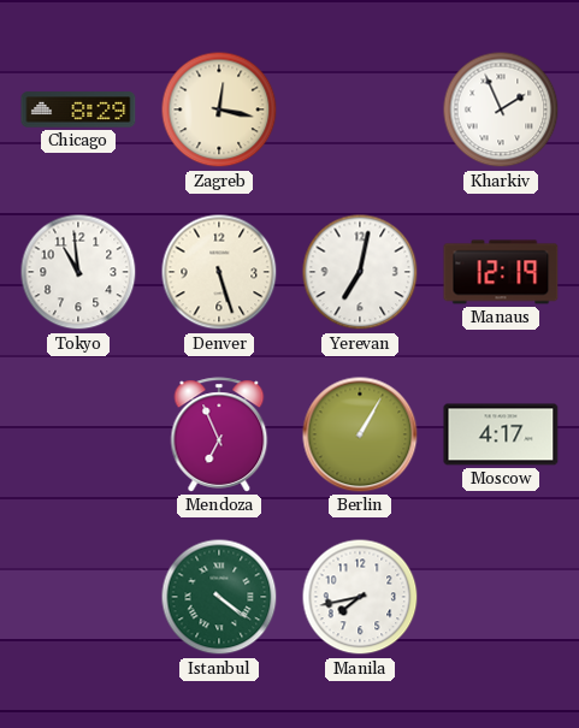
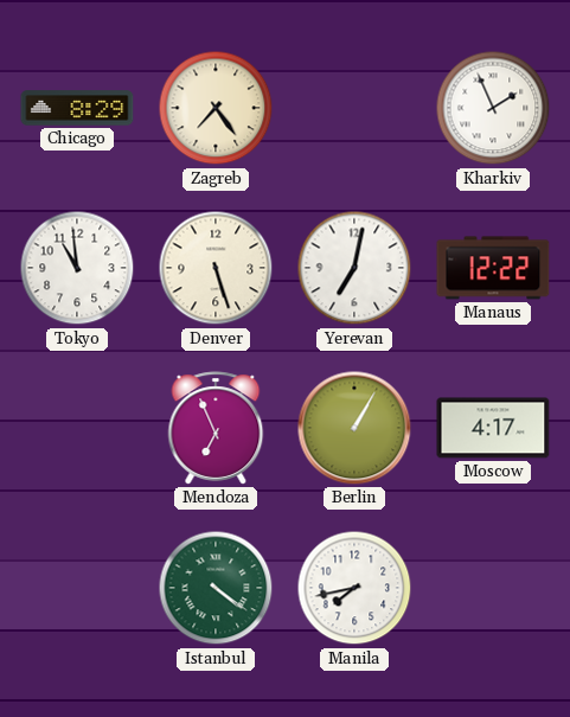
Zagreb: 12:17 -> 7:24
Manaus: 12:19 -> 12:22
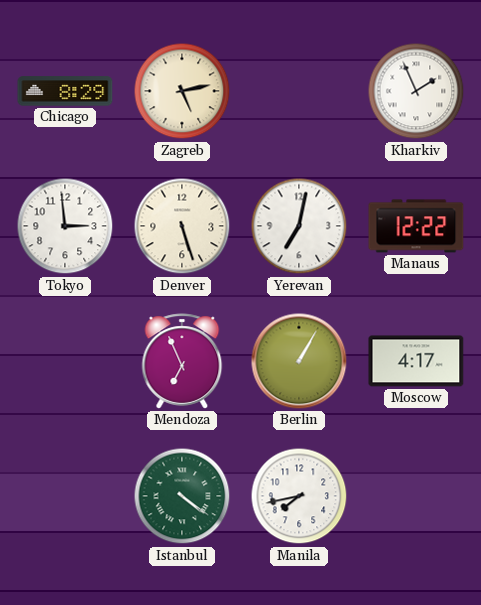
Zagreb: 7:24 -> 5:13
Tokyo: 10:59 -> 2:59
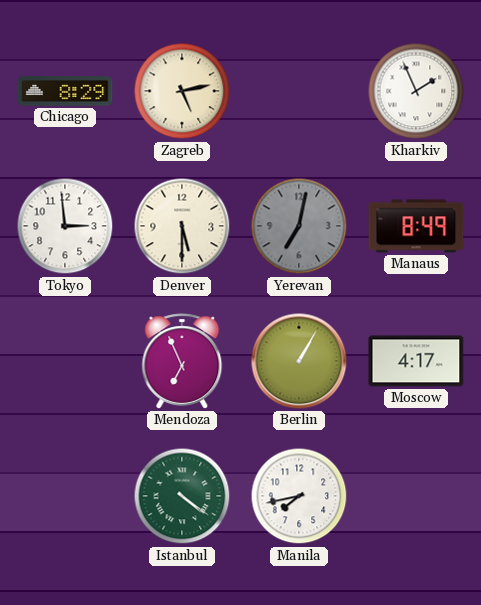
Denver: 5:27 -> 5:30
Yerevan dial: white -> grey
Manaus: 12:22 -> 8:49
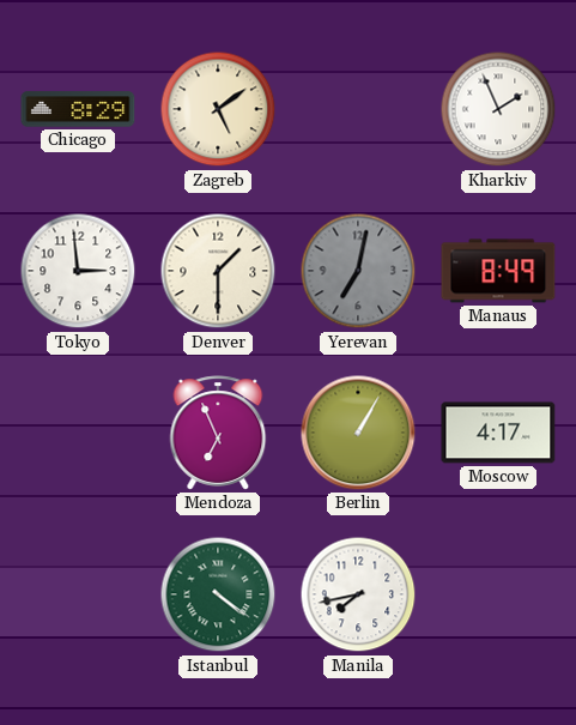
Zagreb: 5:13 -> 5:09
Denver: 5:30 -> 1:30
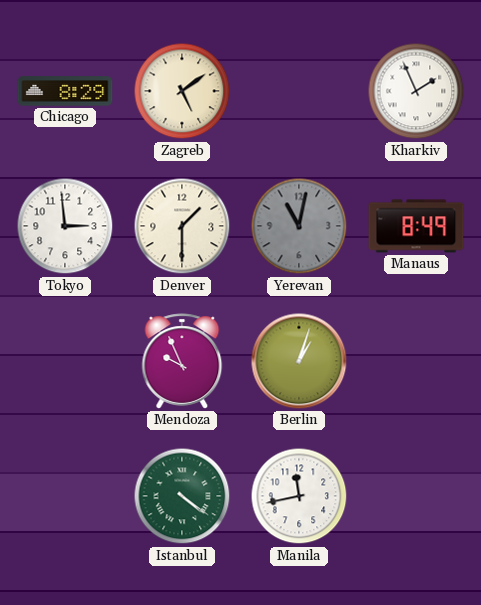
Yerevan: 7:02 -> 11:02
Mendoza: 6:56 -> 9:56
Berlin: 1:05 -> 1:03
Moscow: 4:17 -> none
Manila: 7:43 -> 11:43
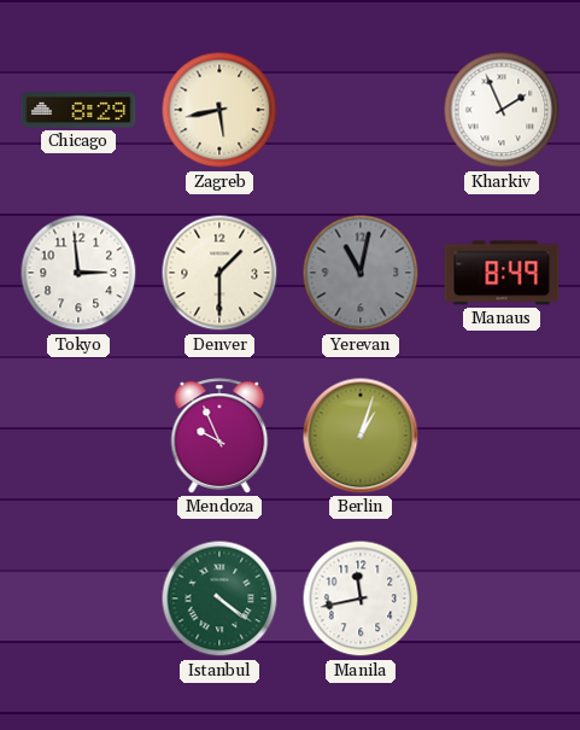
Zagreb: 5:09 -> 5:43
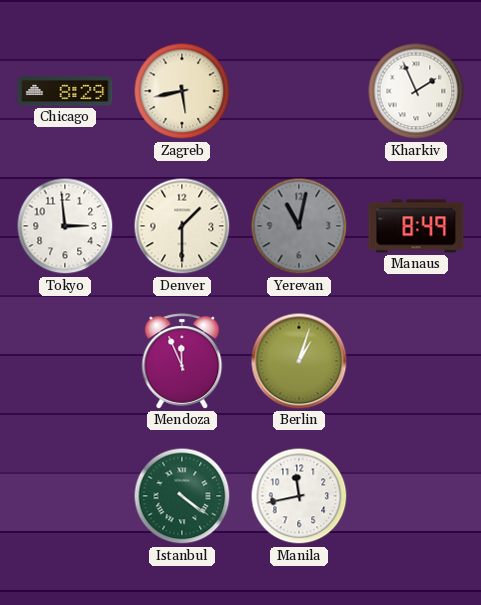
Mendoza: 9:56 -> 11:56
